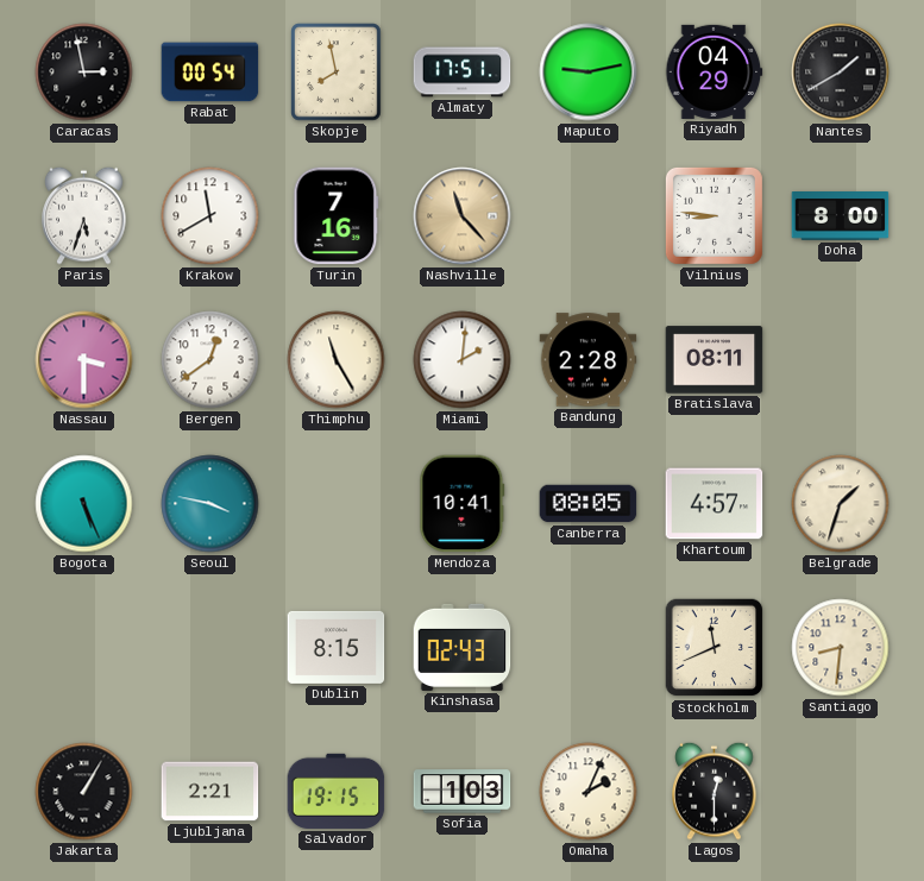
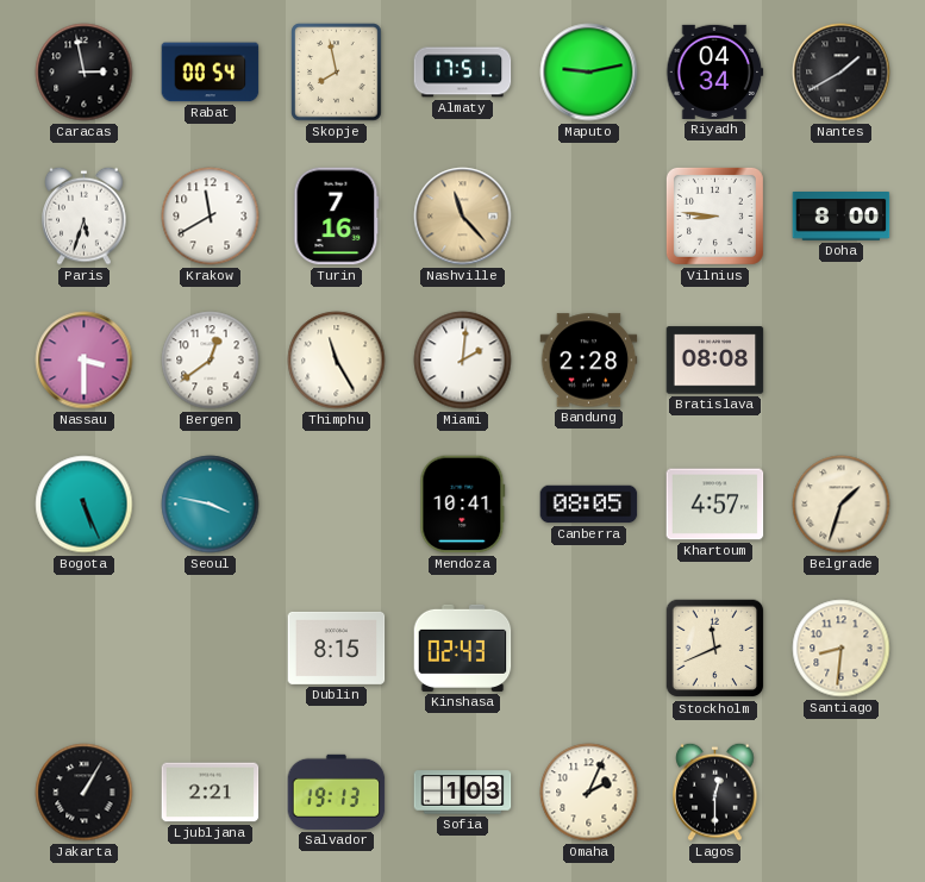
Riyadh: 04:29 -> 04:34
Bratislava: 08:11 -> 08:08
Salvador: 19:15 -> 19:13
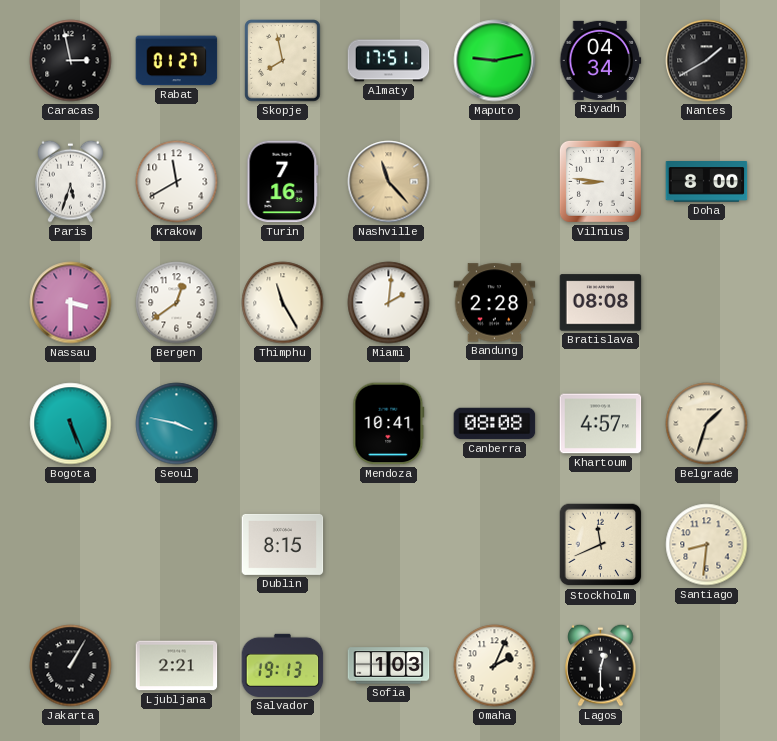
Rabat: 00:54 -> 01:27
Canberra: 08:05 -> 08:08
Kinshasa: 02:43 -> none
